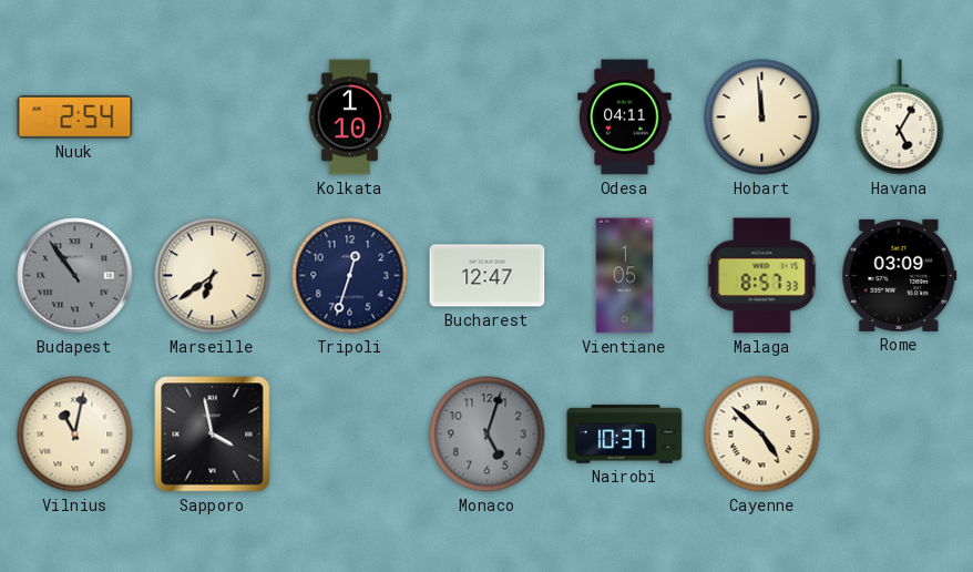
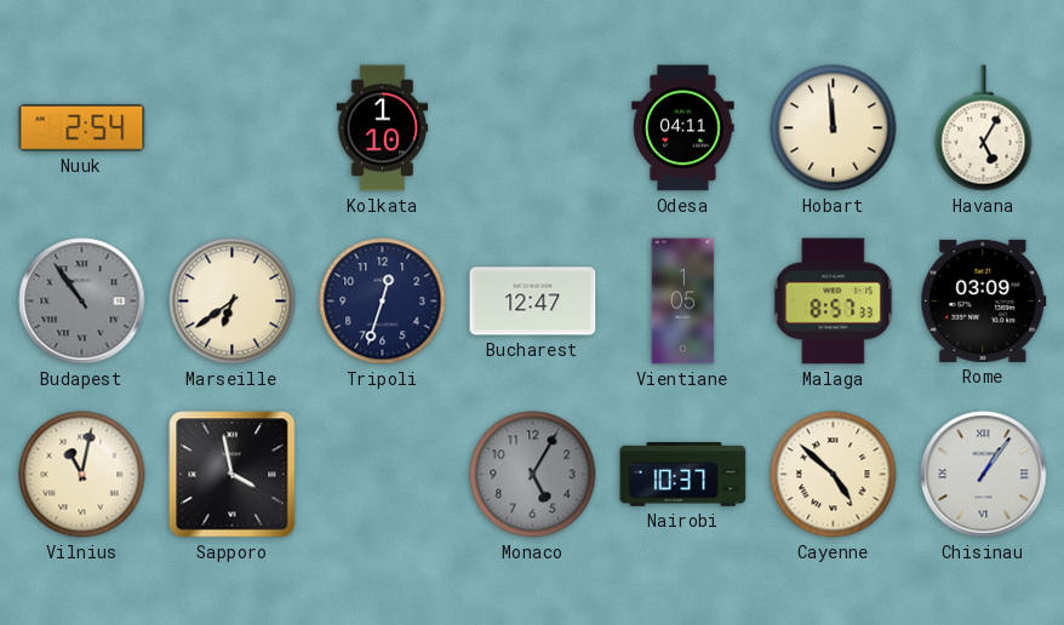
Monaco: 5:03 -> 5:05
Chisinau: none -> 1:06
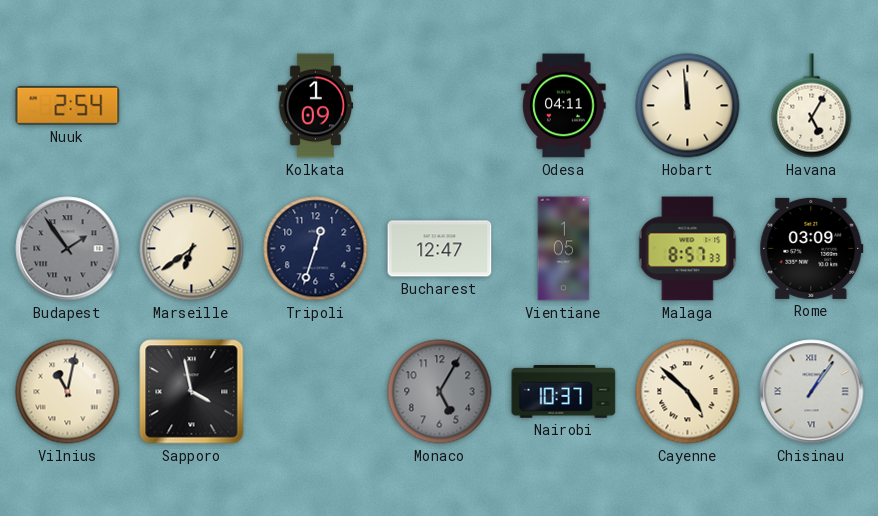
Kolkata: 1:10 -> 1:09
Budapest: 10:54 -> 1:54
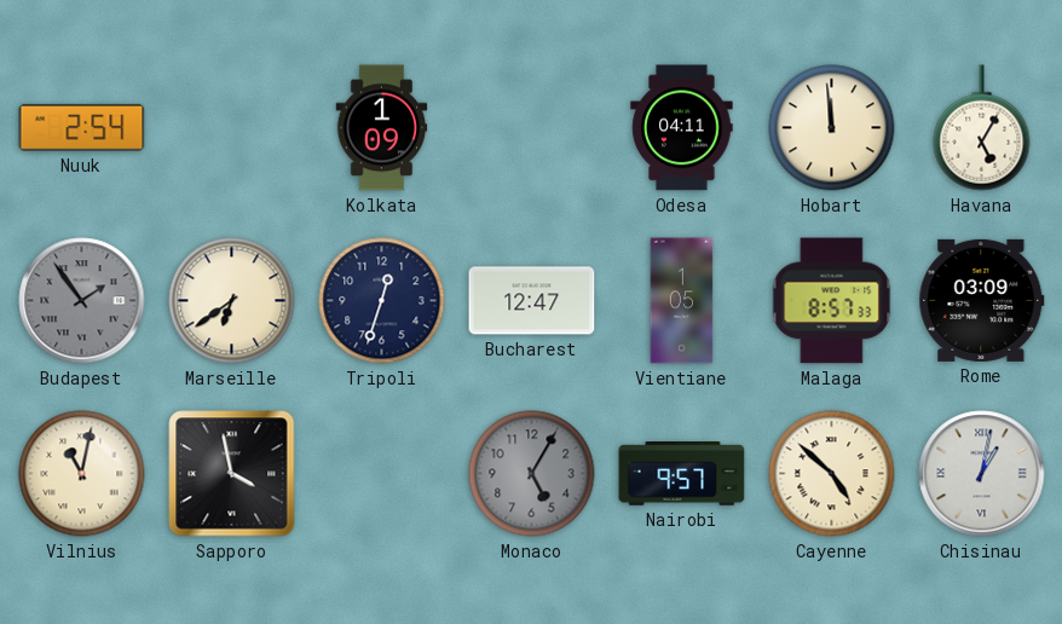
Nairobi: 10:37 -> 9:57
Chisinau: 1:06 -> 1:02
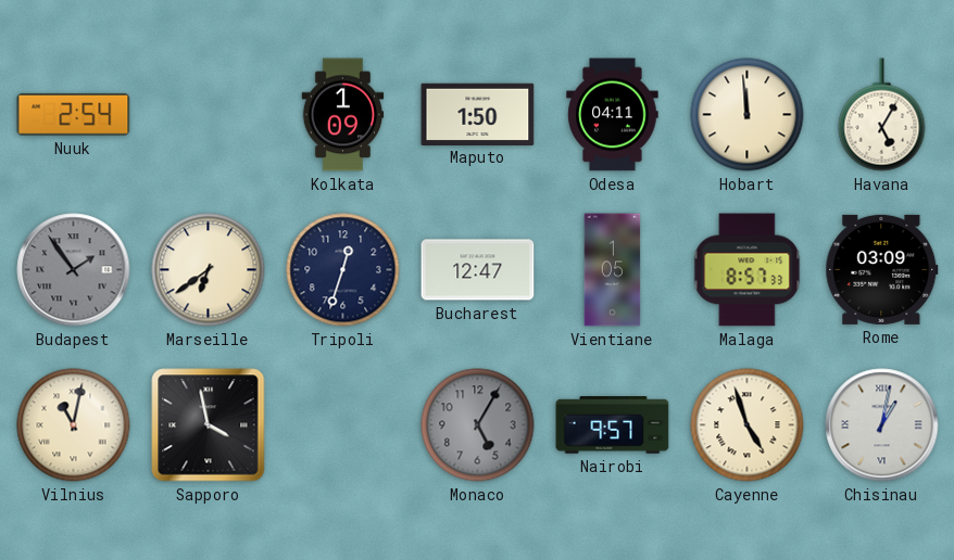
Maputo: none -> 1:50
Cayenne: 4:52 -> 4:57
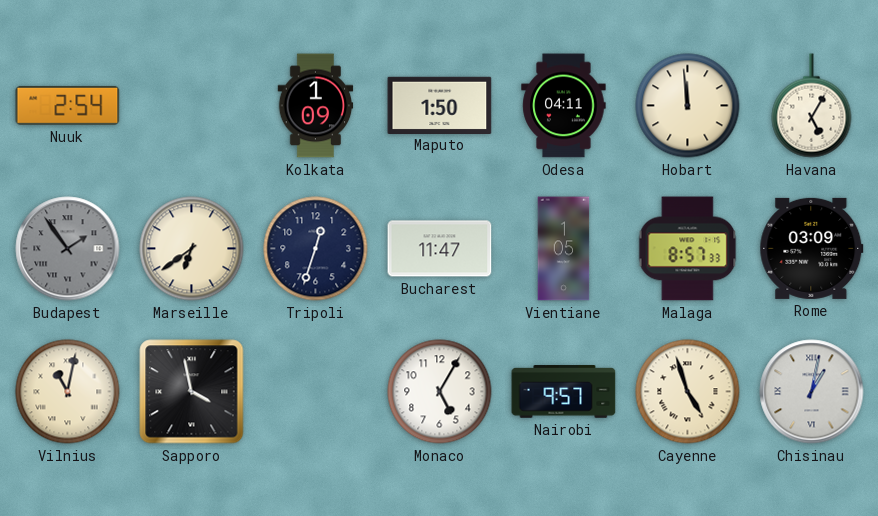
Bucharest: 12:47 -> 11:47
Monaco dial: grey -> white
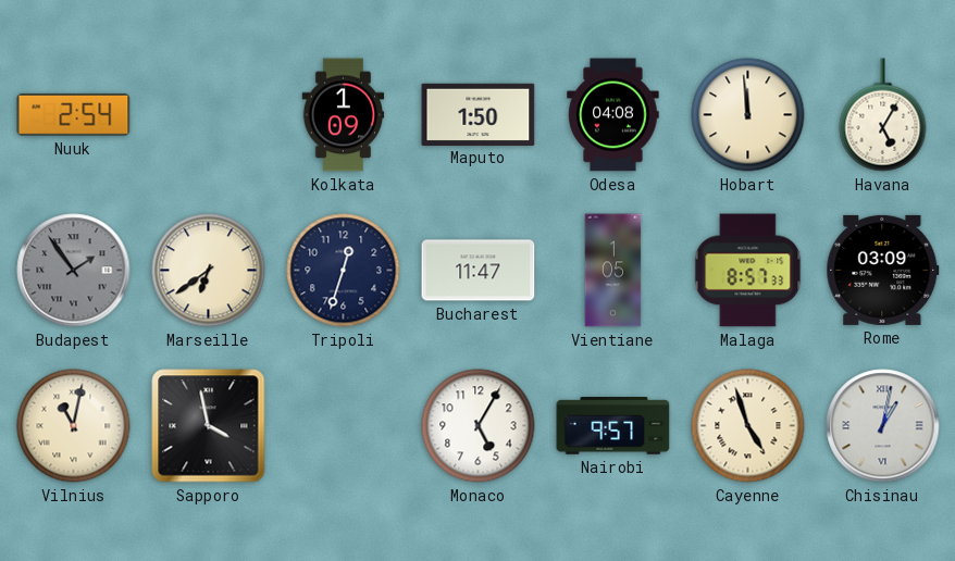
Odesa: 04:11 -> 04:08
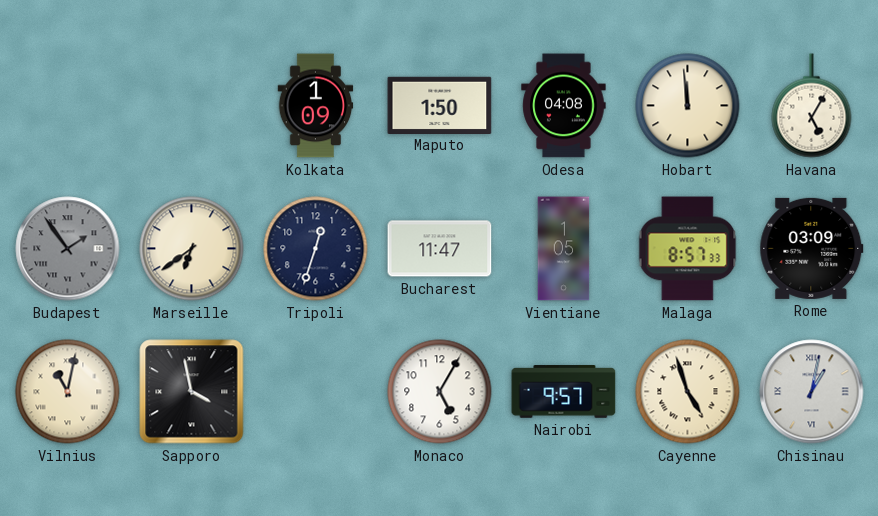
Nuuk: 2:54 -> none
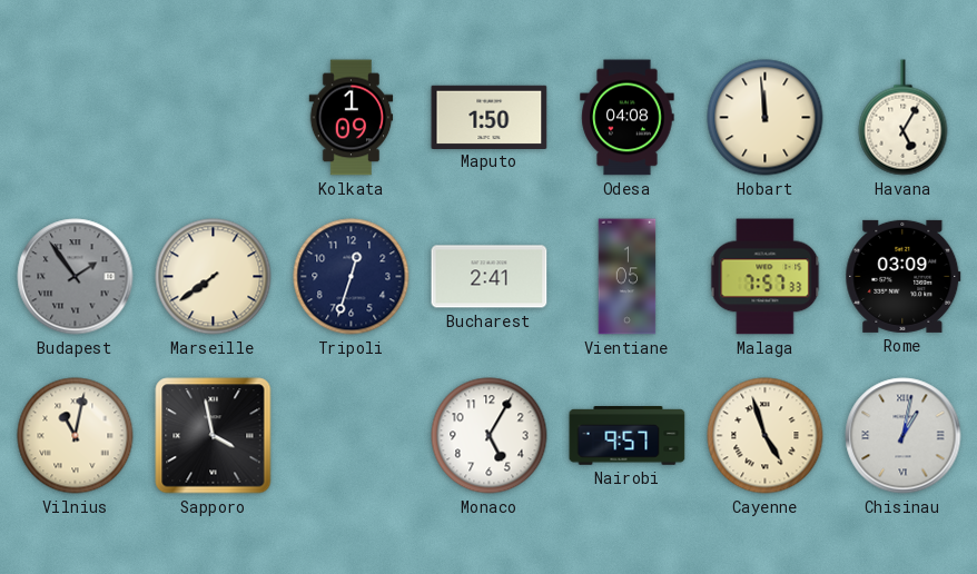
Marseille: 6:39 -> 7:39
Bucharest: 11:47 -> 2:41
Malaga: 8:57 -> 7:57
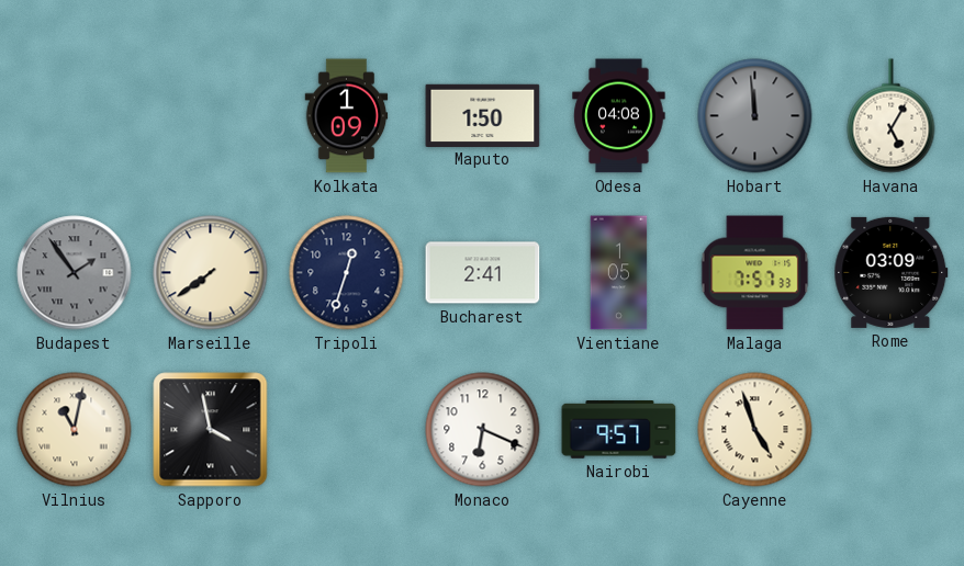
Hobart dial: cream -> grey
Monaco: 5:05 -> 6:19
Chisinau: 1:02 -> none
